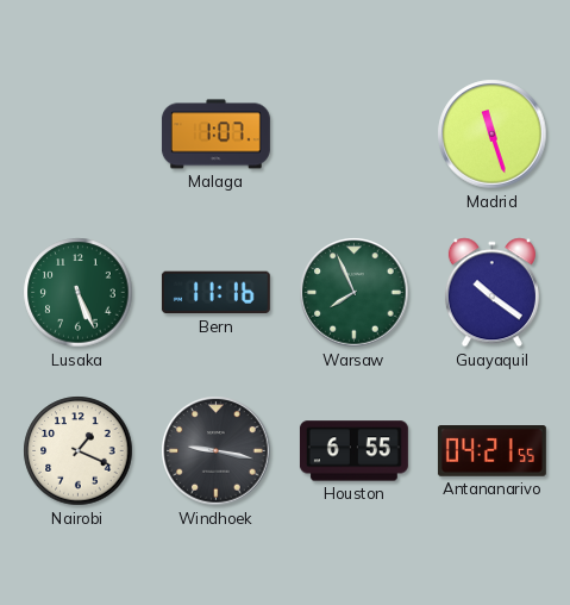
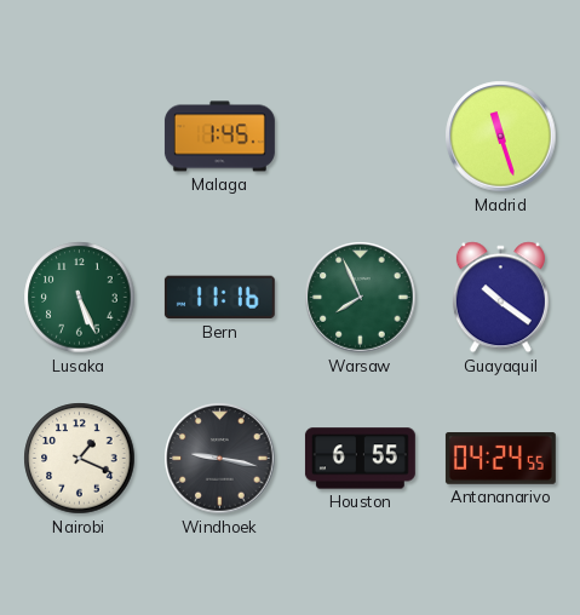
Malaga: 1:07 -> 1:45
Antananarivo: 04:21 -> 04:24
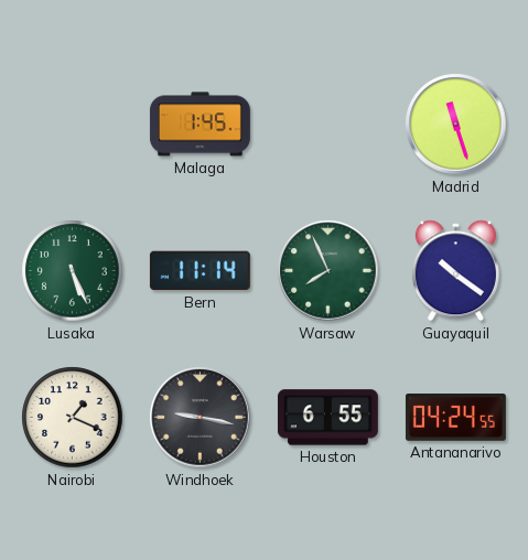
Bern: 11:16 -> 11:14
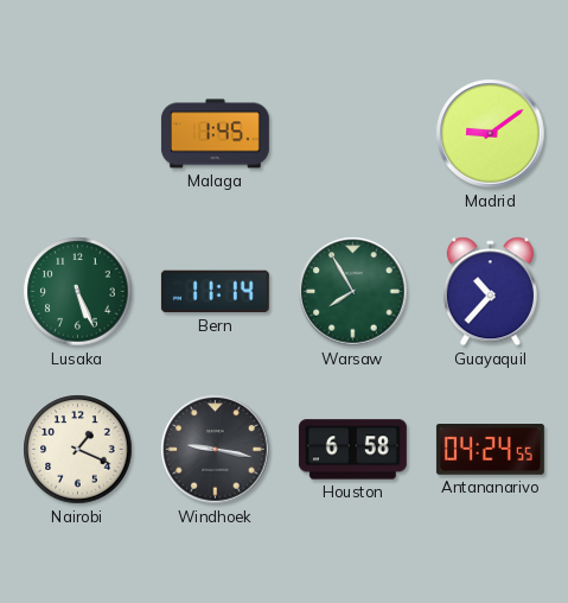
Madrid: 11:27 -> 9:09
Warsaw: 7:56 -> 7:55
Guayaquil: 10:21 -> 10:37
Houston: 6:55 -> 6:58
